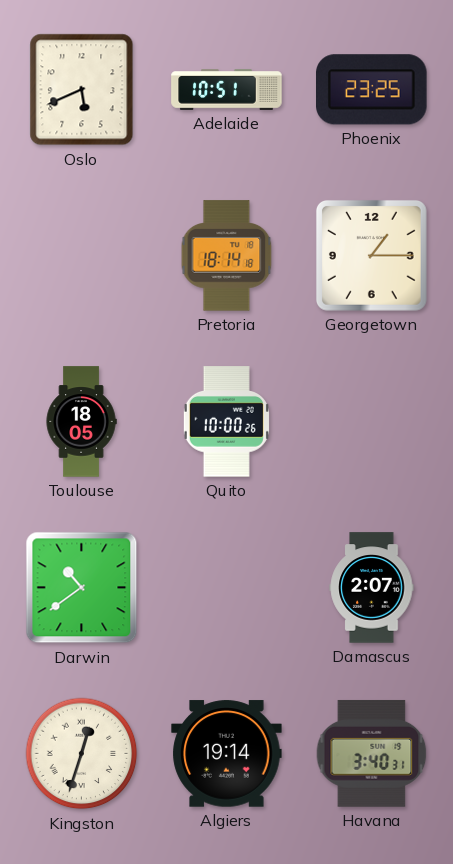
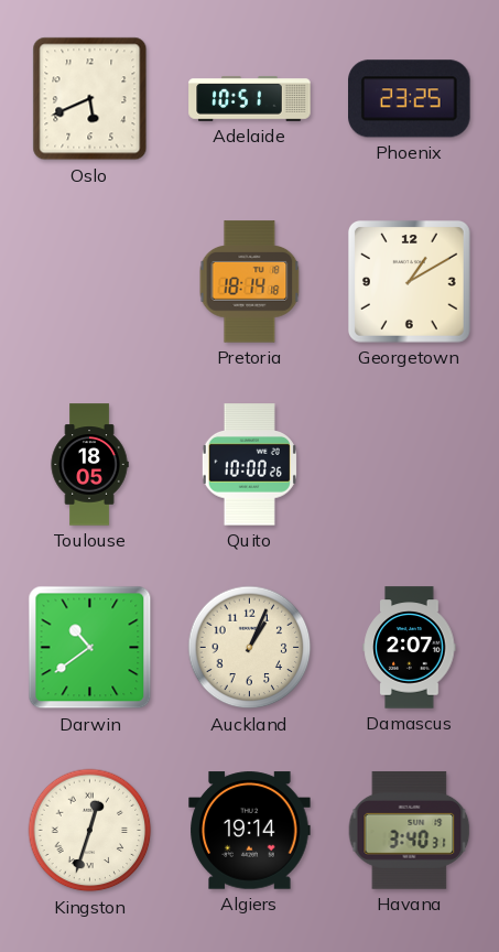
Georgetown: 1:15 -> 1:10
Auckland: none -> 1:04
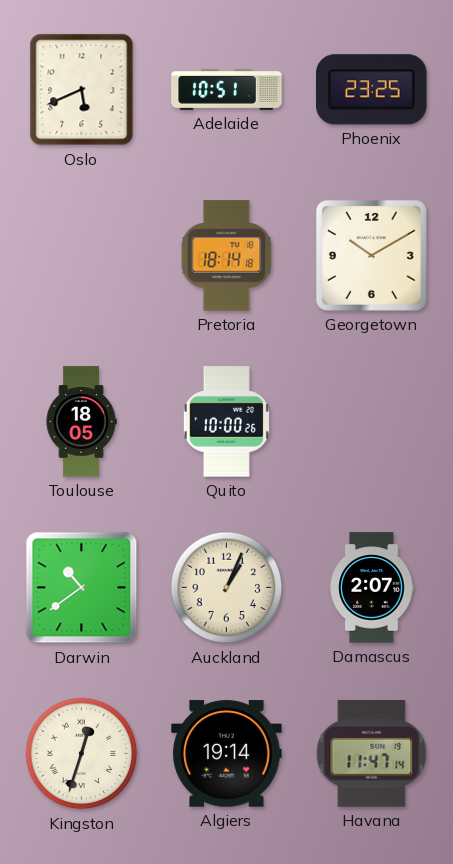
Georgetown: 1:10 -> 10:10
Havana: 3:40 -> 11:47
